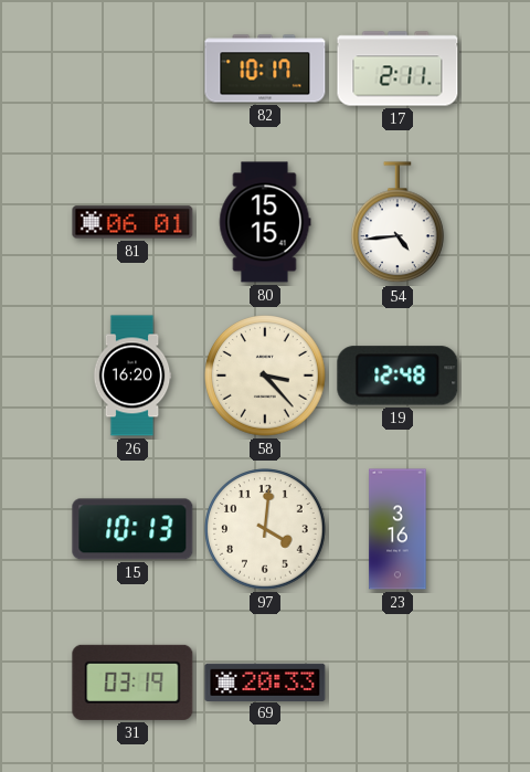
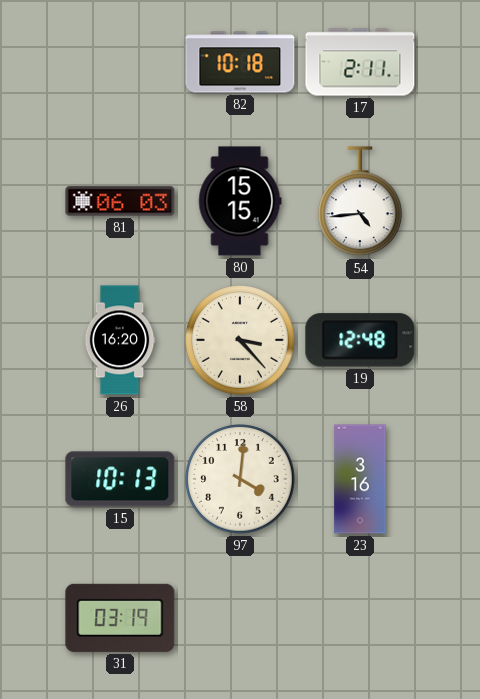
82: 10:17 -> 10:18
81: 06:01 -> 06:03
69: 20:33 -> none
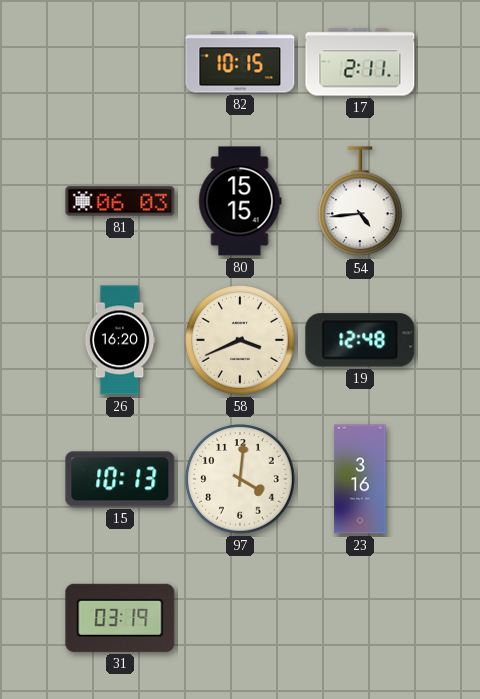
82: 10:18 -> 10:15
58: 3:23 -> 3:41
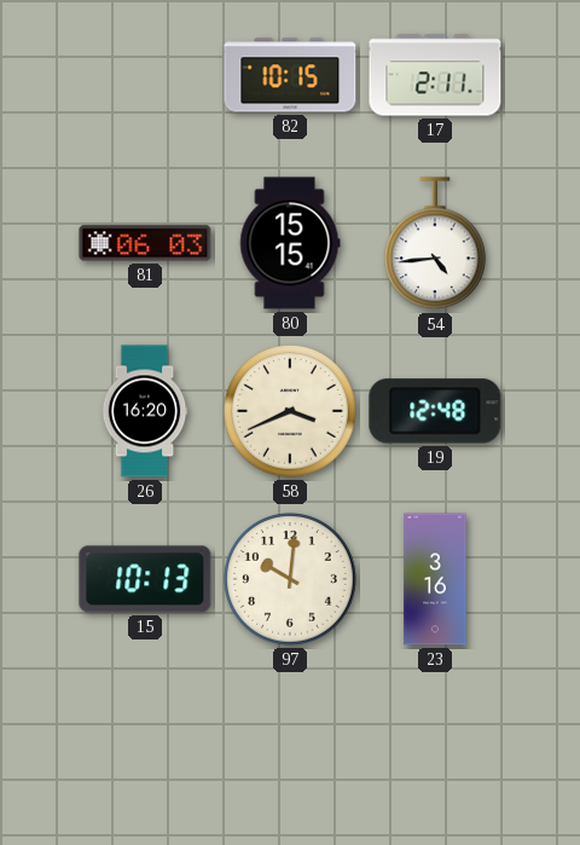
97: 4:01 -> 10:01
31: 03:19 -> none
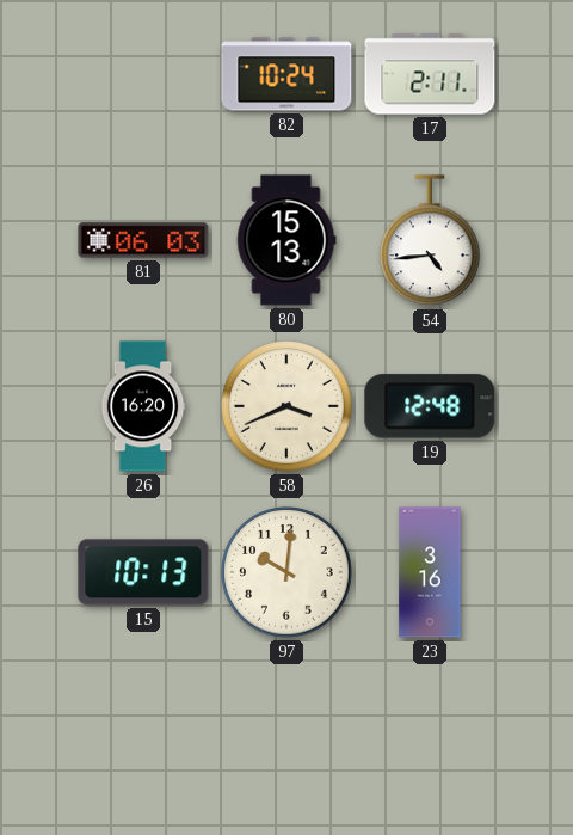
82: 10:15 -> 10:24
80: 15:15 -> 15:13
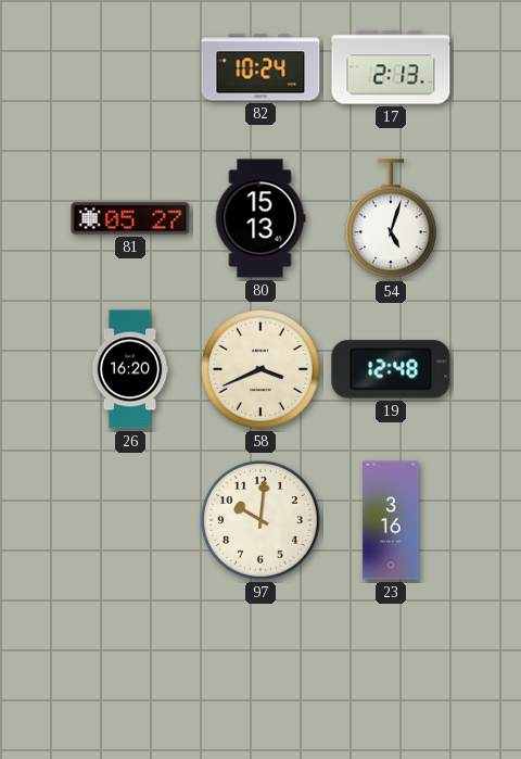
17: 2:11 -> 2:13
81: 06:03 -> 05:27
54: 4:44 -> 5:03
15: 10:13 -> none
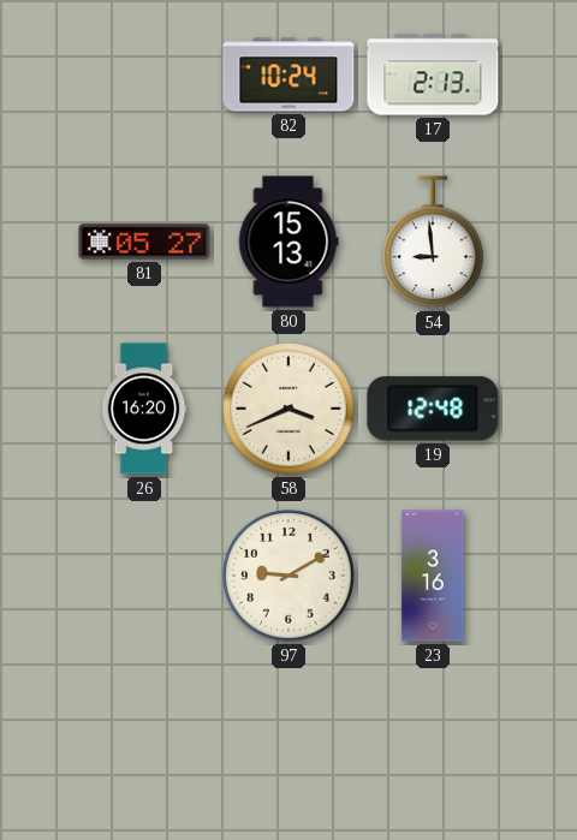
54: 5:03 -> 8:59
97: 10:01 -> 9:10
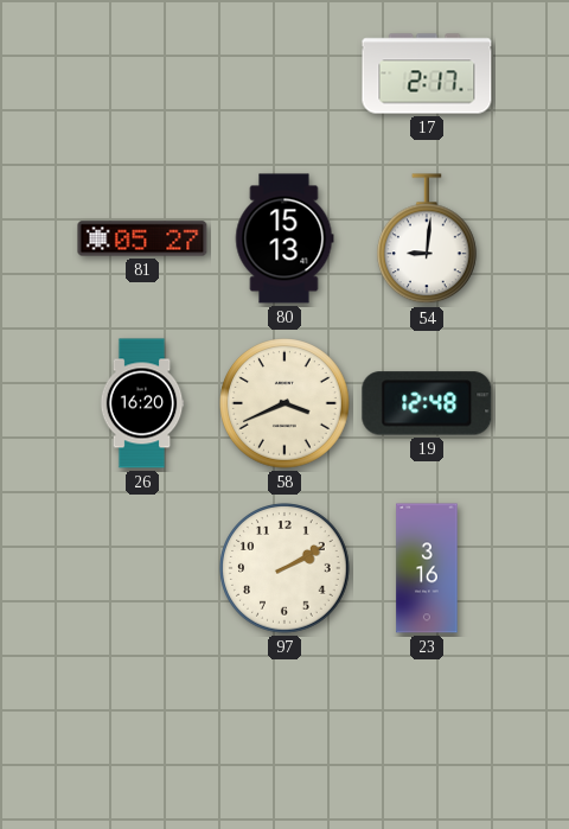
82: 10:24 -> none
17: 2:13 -> 2:17
54: 8:59 -> 9:01
97: 9:10 -> 2:10
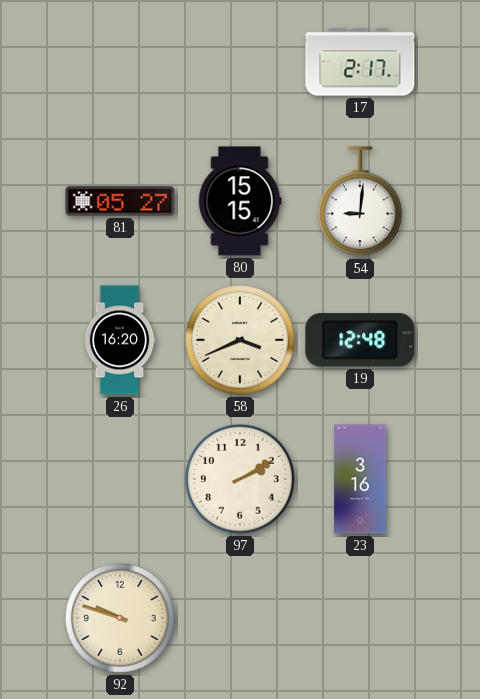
80: 15:13 -> 15:15
92: none -> 9:48
